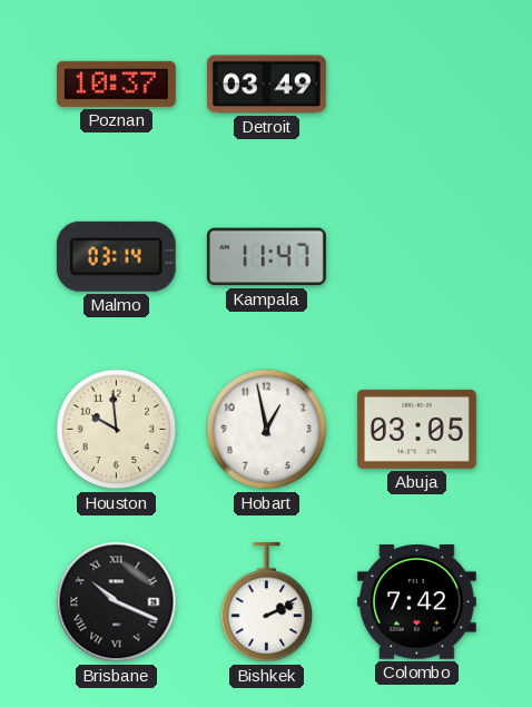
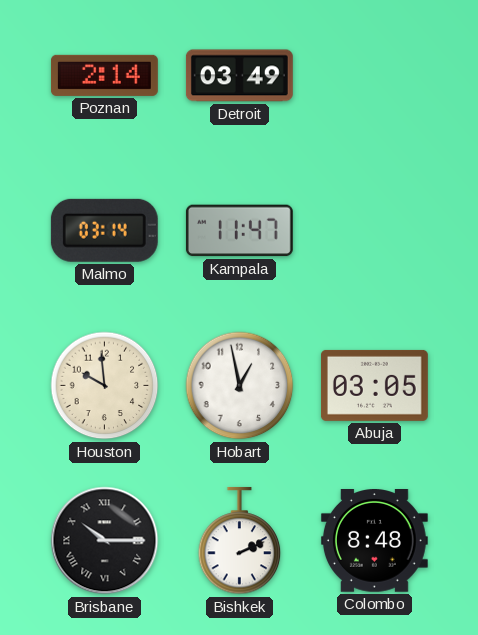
Poznan: 10:37 -> 2:14
Brisbane: 10:19 -> 10:15
Colombo: 7:42 -> 8:48
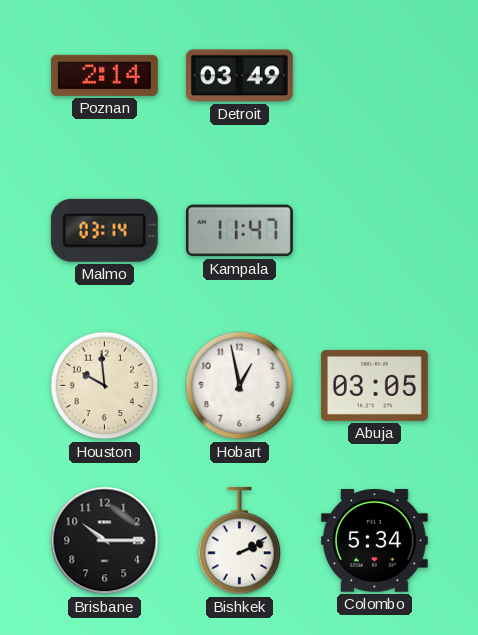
Brisbane numerals: Roman -> Arabic
Colombo: 8:48 -> 5:34
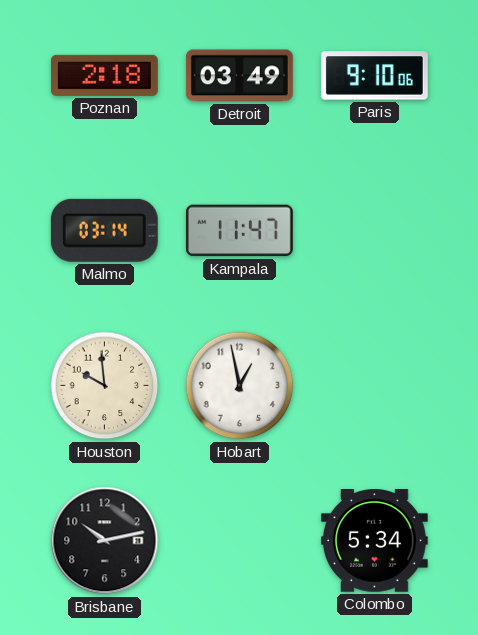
Poznan: 2:14 -> 2:18
Paris: none -> 9:10
Abuja: 03:05 -> none
Brisbane: 10:15 -> 10:13
Bishkek: 2:11 -> none
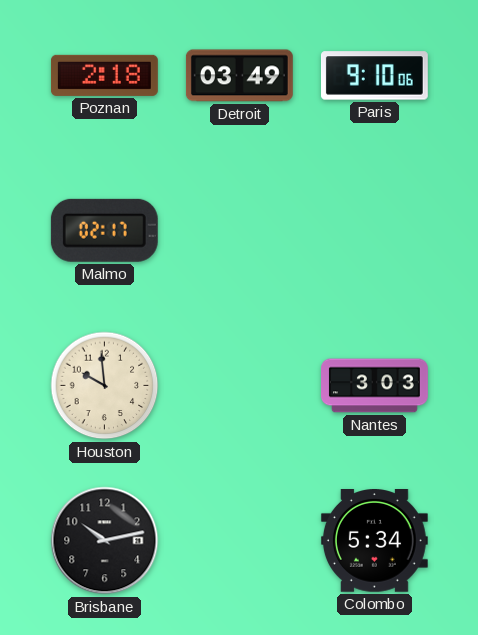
Malmo: 03:14 -> 02:17
Kampala: 11:47 -> none
Hobart: 12:58 -> none
Nantes: none -> 3:03
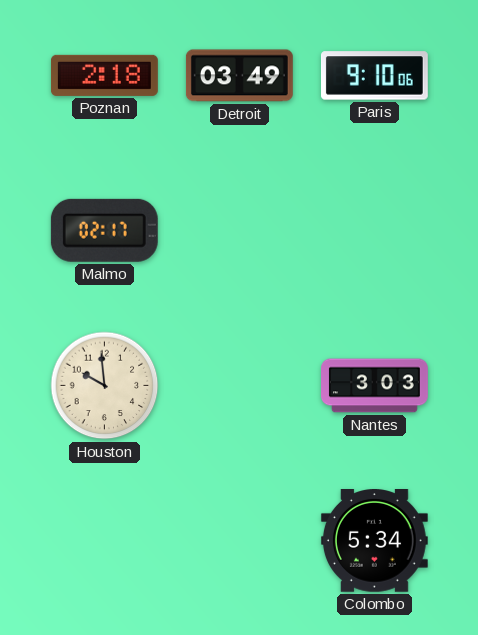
Brisbane: 10:13 -> none
